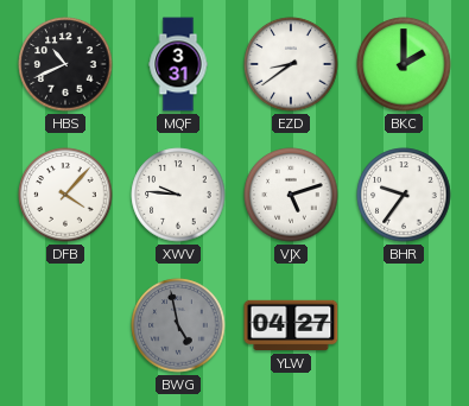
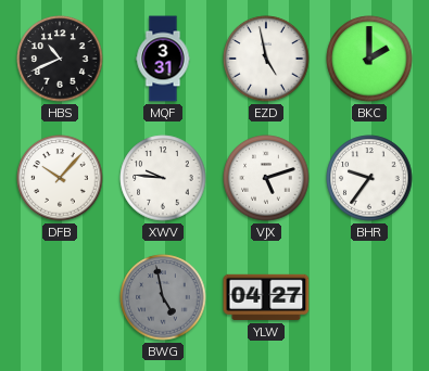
EZD: 8:39 -> 4:58
DFB: 4:07 -> 10:07
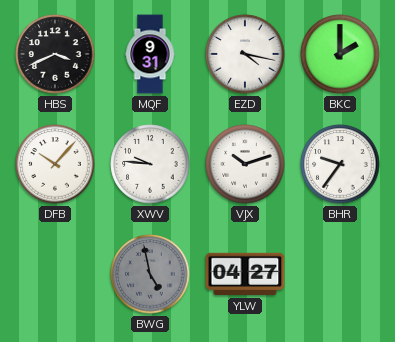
HBS: 10:41 -> 3:41
MQF: 3:31 -> 9:31
EZD: 4:58 -> 4:17
VJX: 5:12 -> 10:12
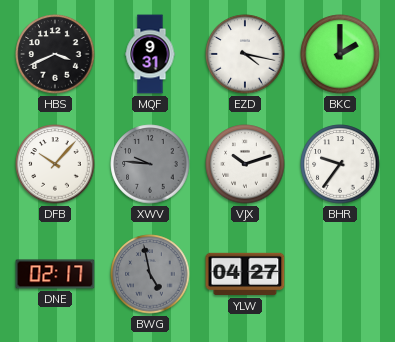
XWV dial: white -> grey
DNE: none -> 02:17
